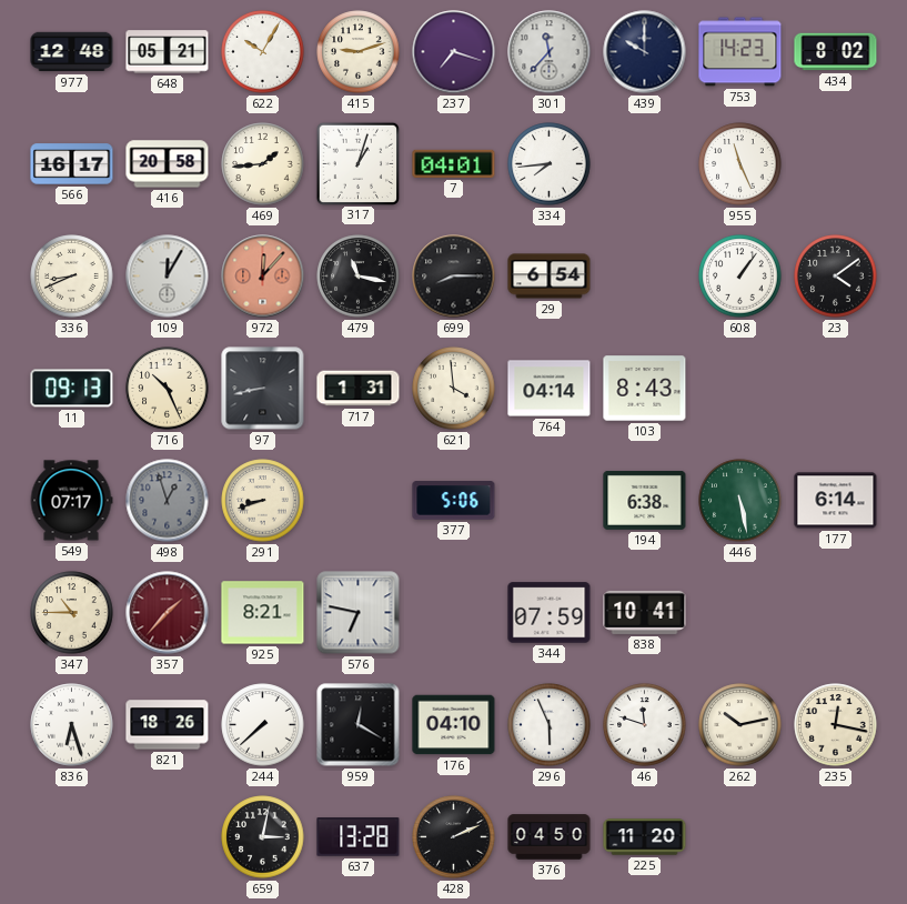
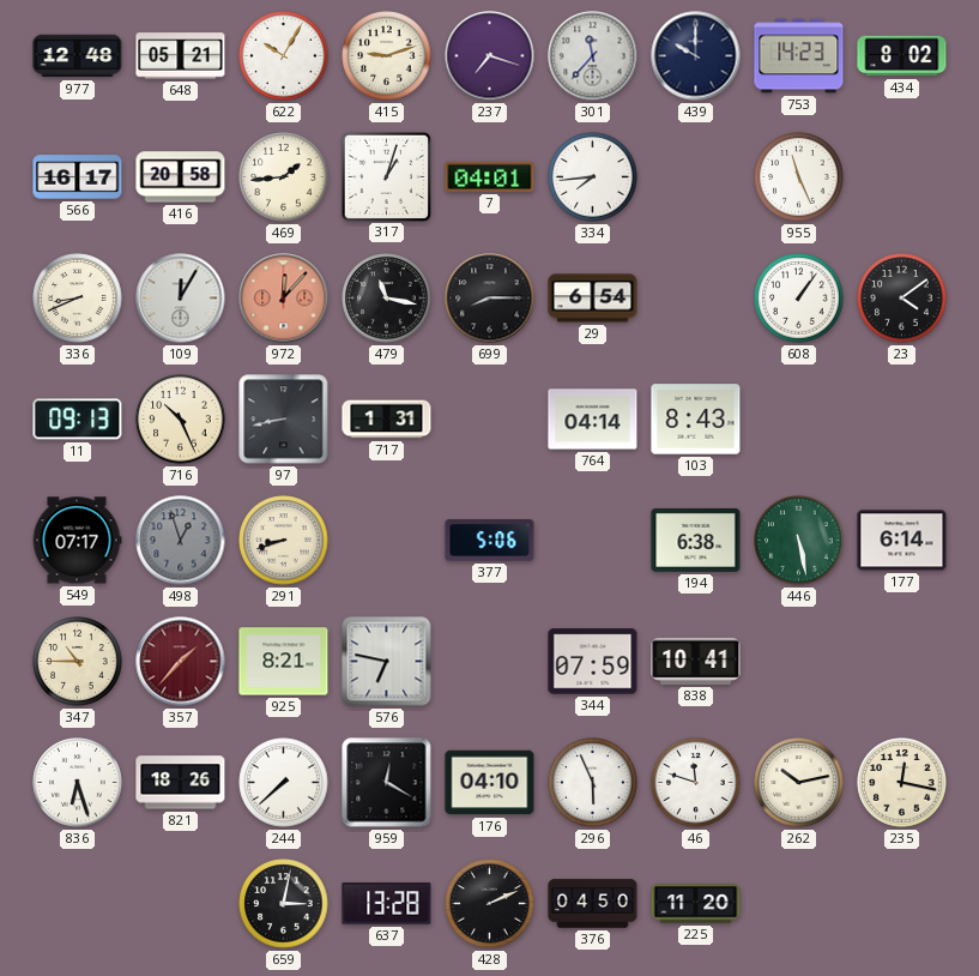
621: 3:59 -> none
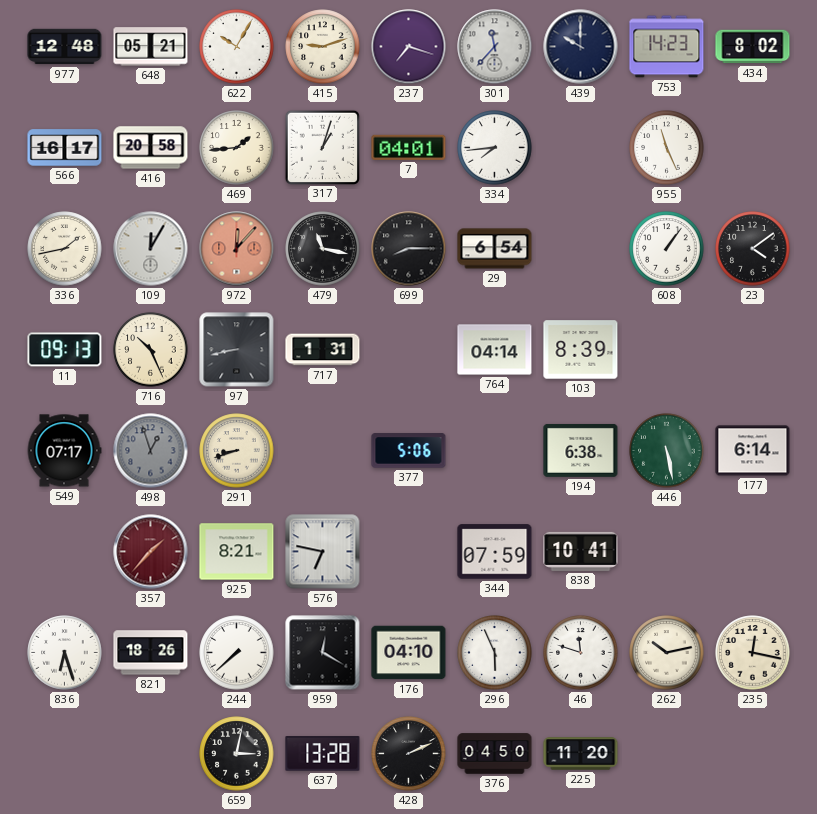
336: 8:41 -> 1:43
103: 8:43 -> 8:39
347: 10:45 -> none
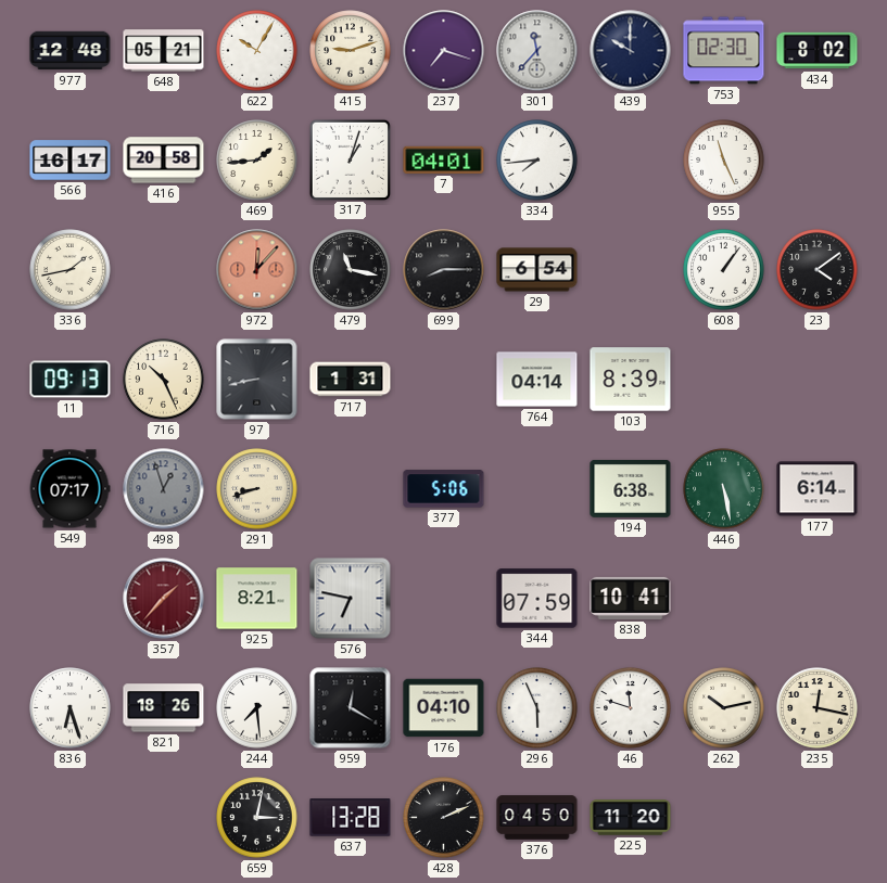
753: 14:23 -> 02:30
109: 12:05 -> none
244: 7:38 -> 7:29
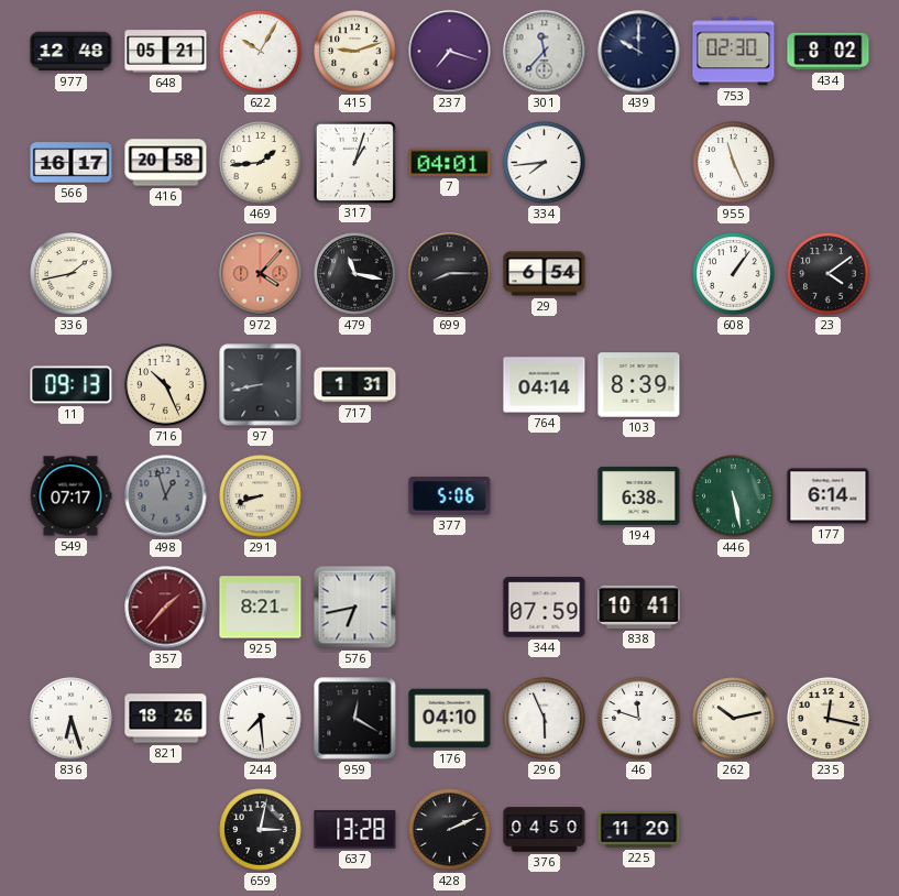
972: 12:07 -> 4:07
576: 6:47 -> 6:43
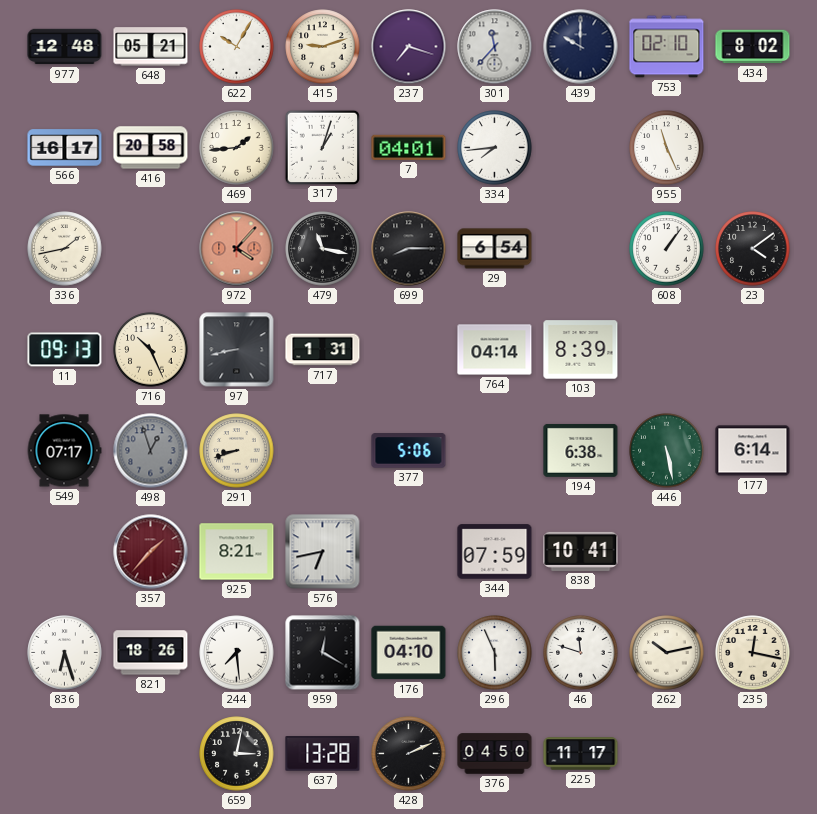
753: 02:30 -> 02:10
225: 11:20 -> 11:17
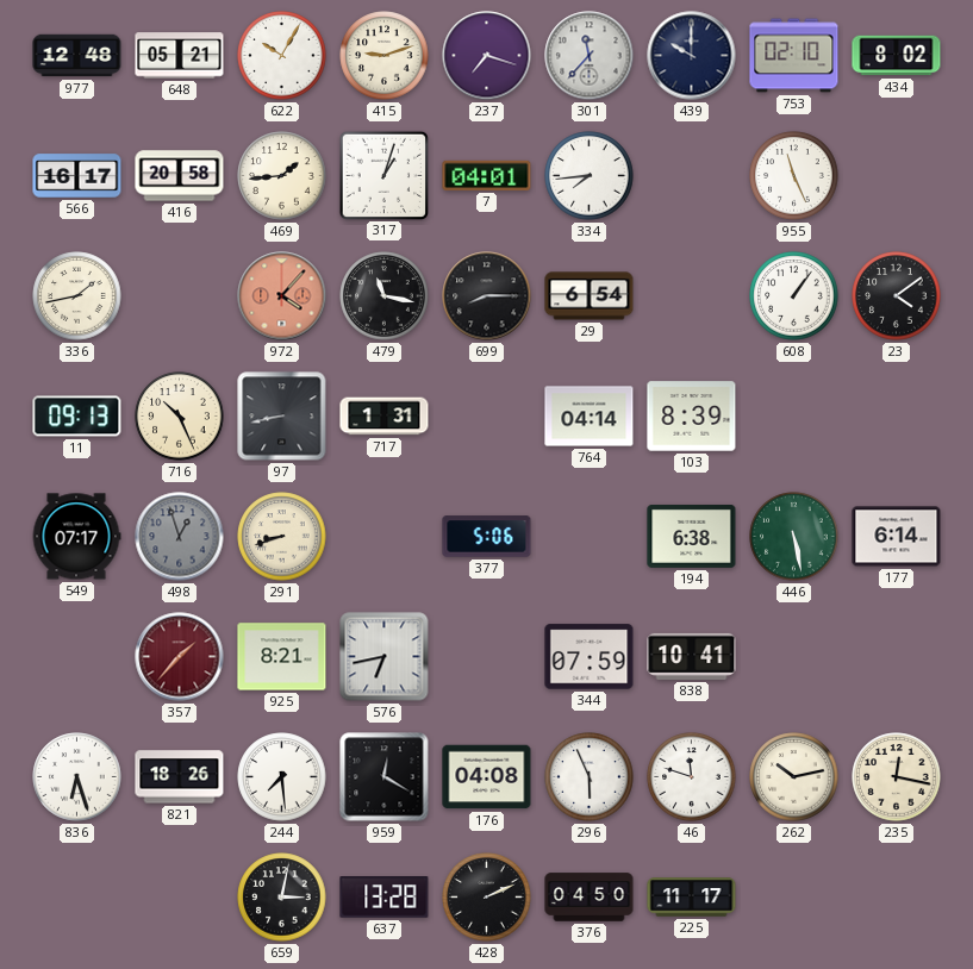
176: 04:10 -> 04:08
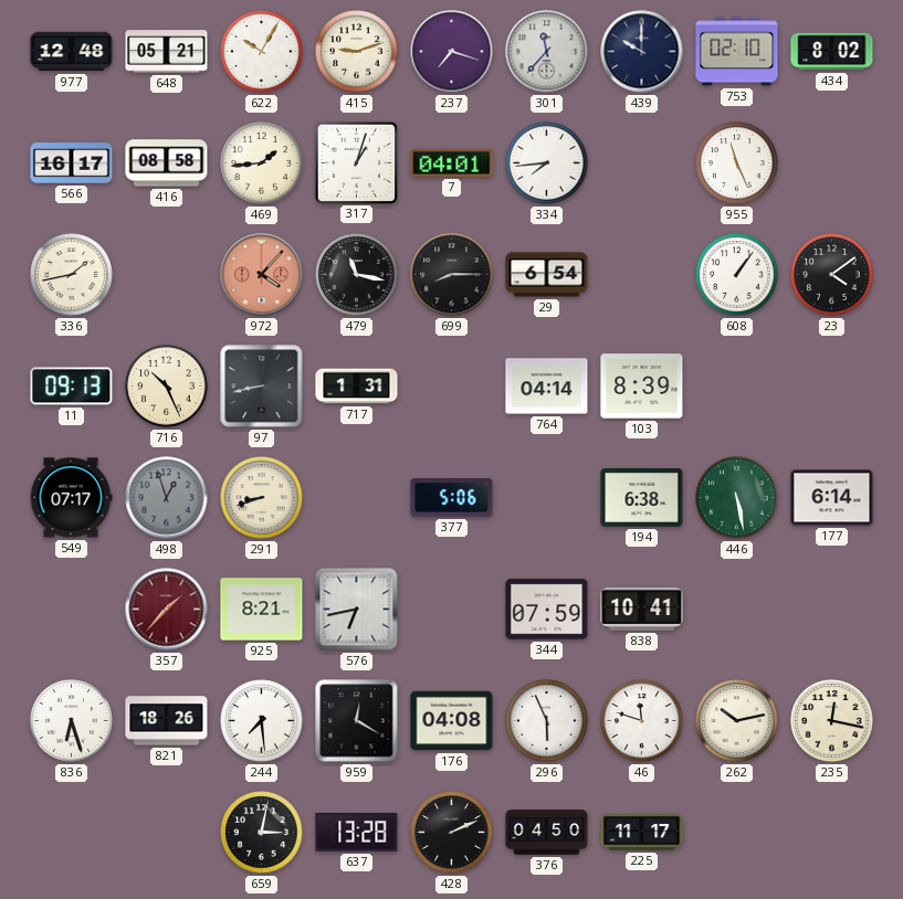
416: 20:58 -> 08:58
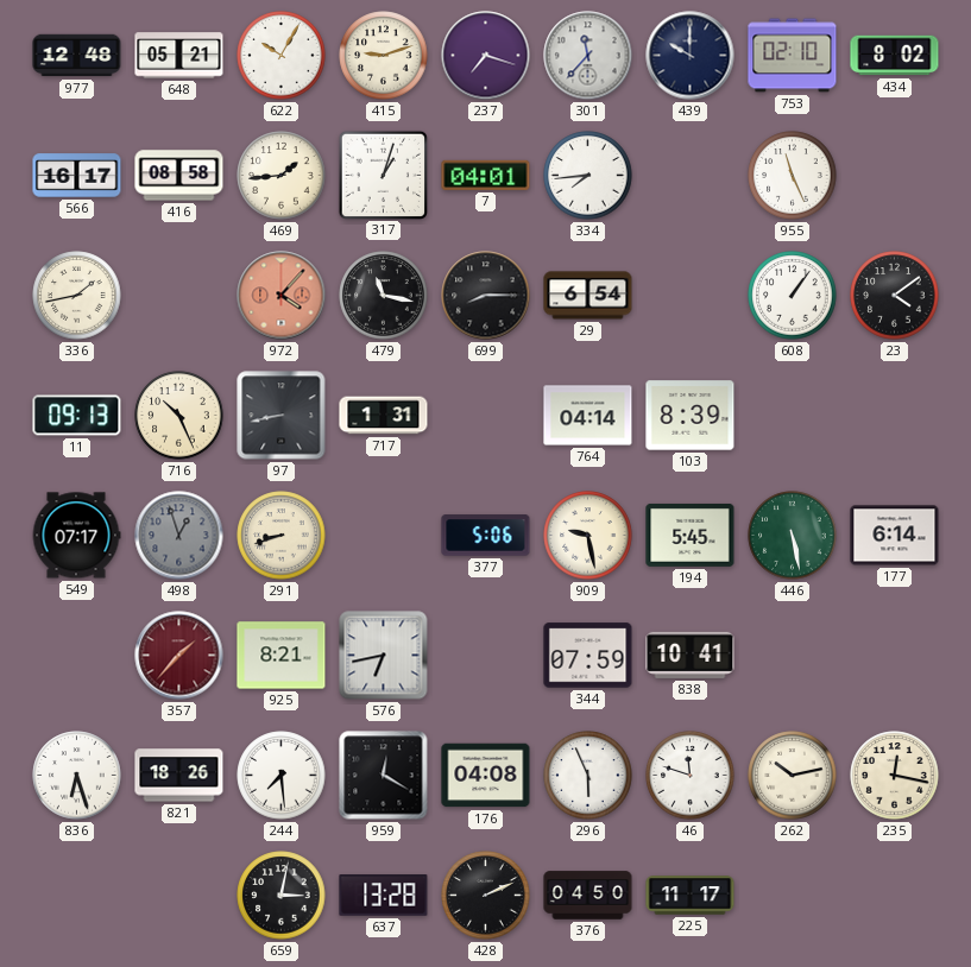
909: none -> 9:28
194: 6:38 -> 5:45
